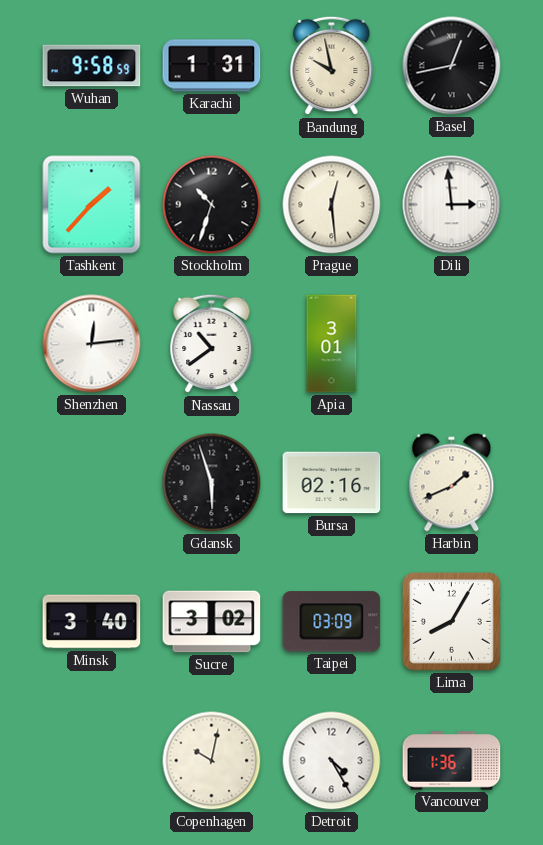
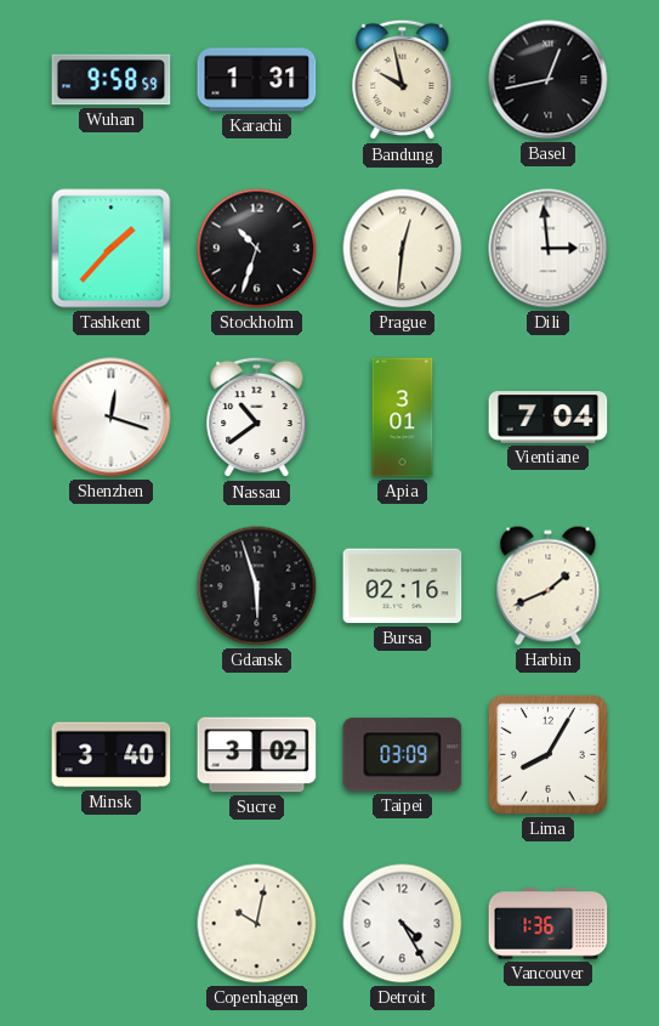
Prague: 12:29 -> 12:31
Shenzhen: 12:14 -> 12:18
Vientiane: none -> 7:04
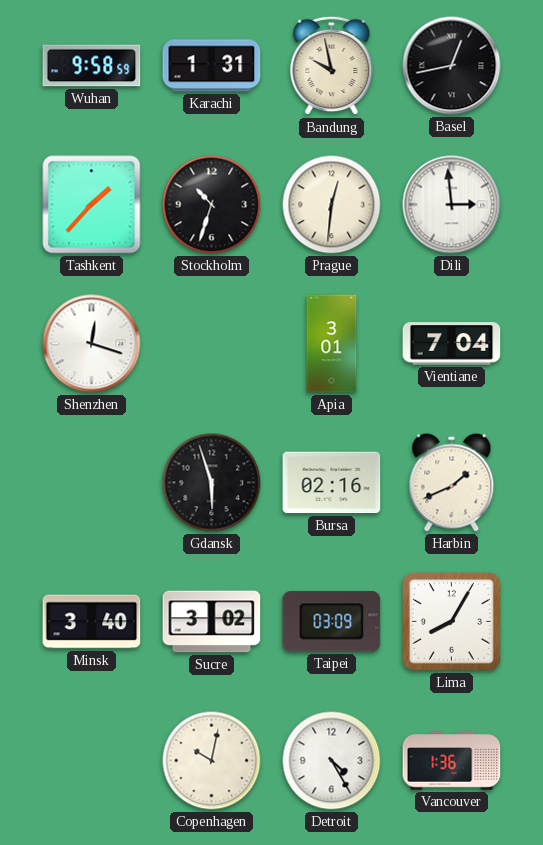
Nassau: 10:39 -> none
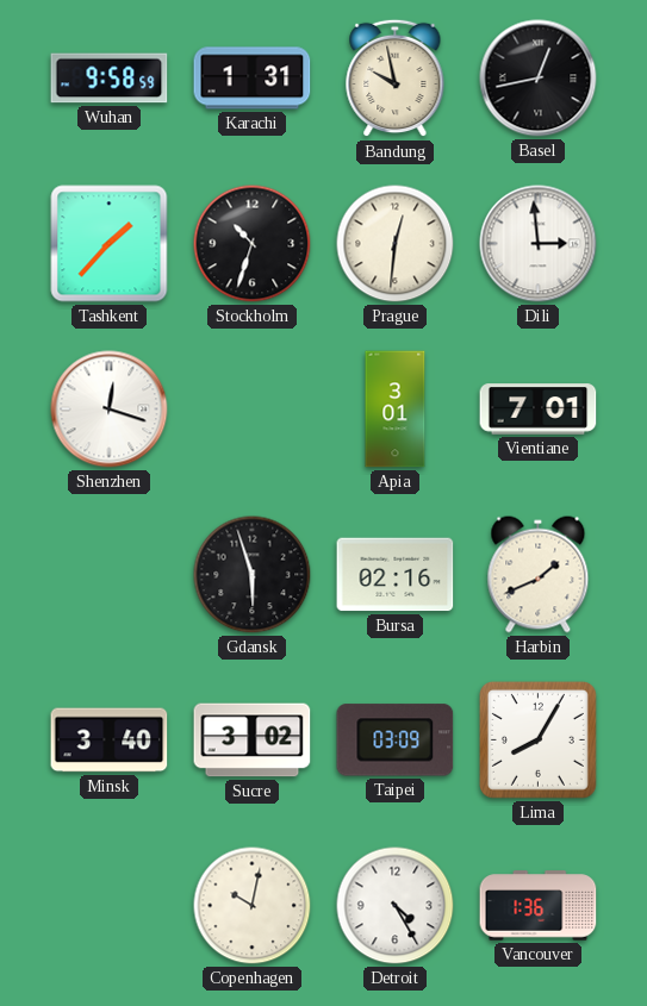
Vientiane: 7:04 -> 7:01
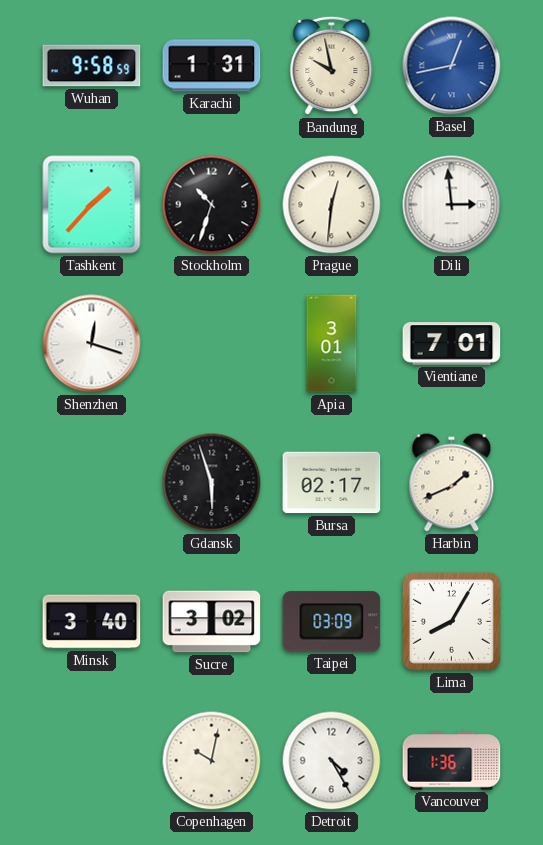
Basel dial: black -> blue
Bursa: 02:16 -> 02:17
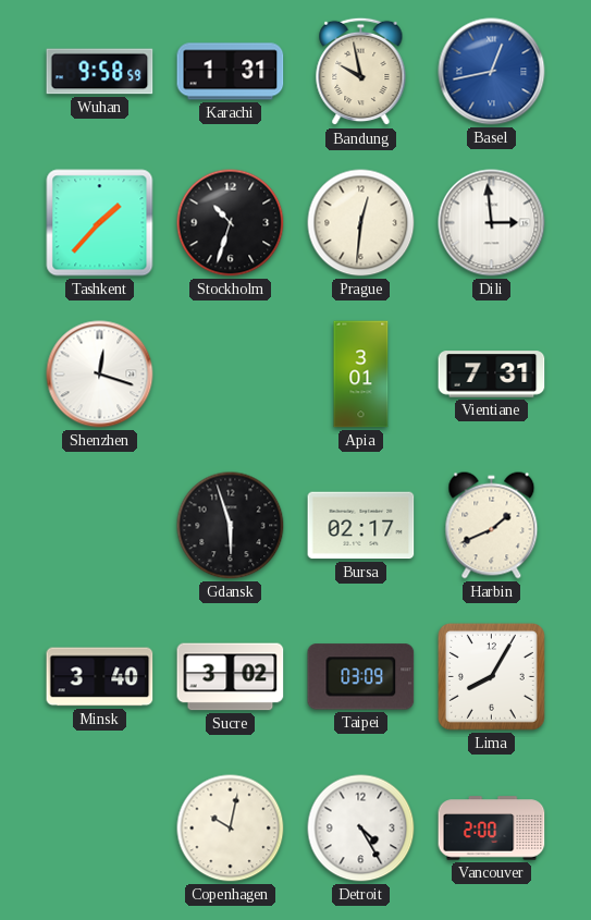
Vientiane: 7:01 -> 7:31
Vancouver: 1:36 -> 2:00
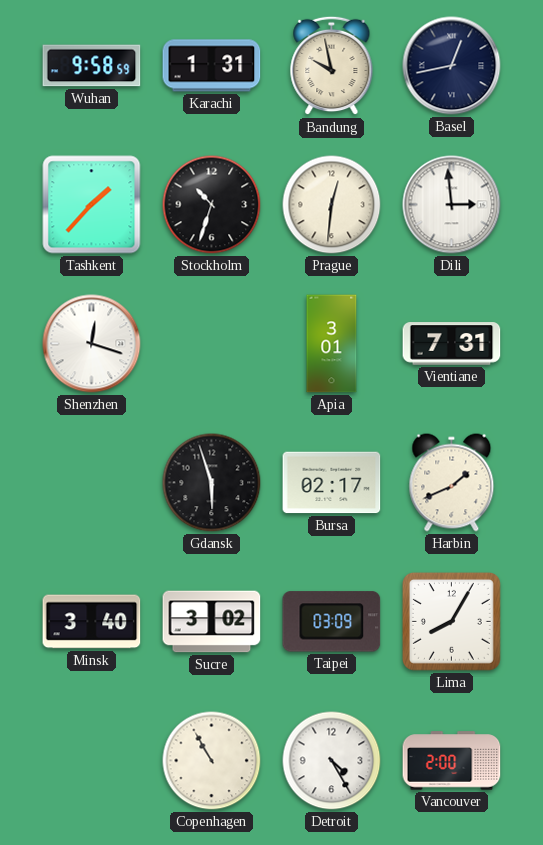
Basel dial: blue -> navy
Copenhagen: 10:02 -> 10:55
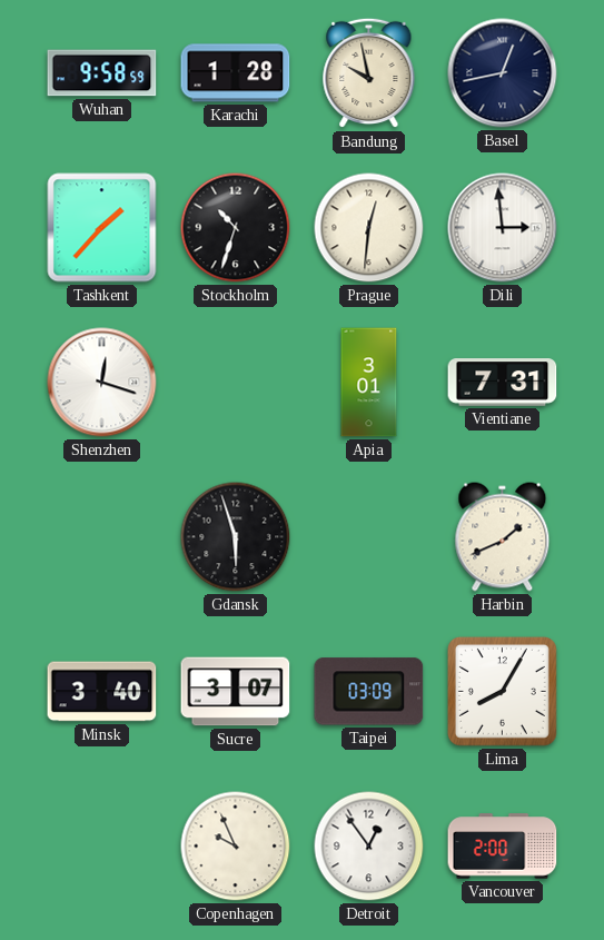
Karachi: 1:31 -> 1:28
Bursa: 02:17 -> none
Sucre: 3:02 -> 3:07
Copenhagen: 10:55 -> 9:56
Detroit: 4:25 -> 12:54
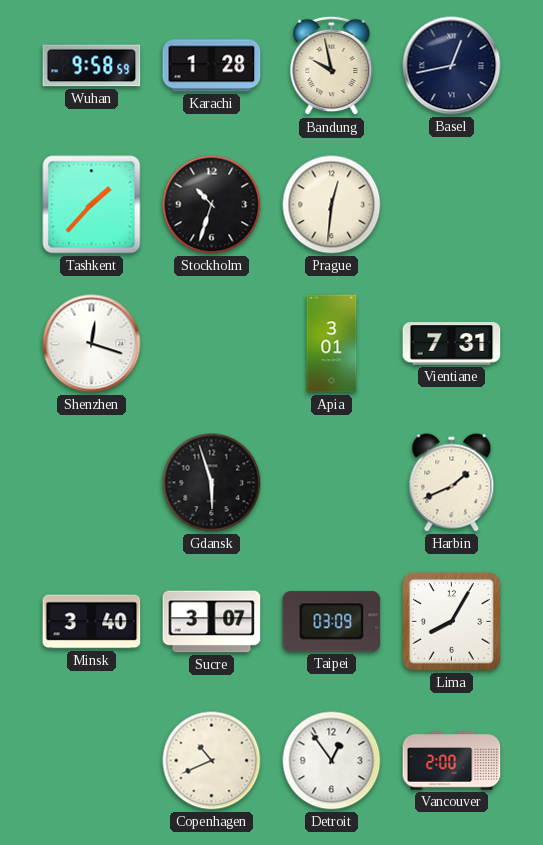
Dili: 2:59 -> none
Copenhagen: 9:56 -> 10:41
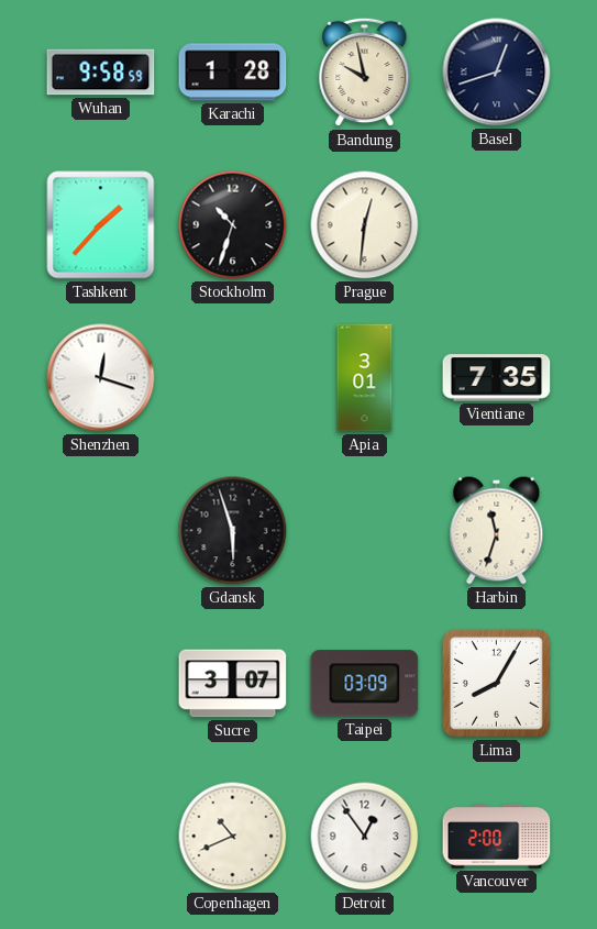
Basel: 12:43 -> 12:42
Vientiane: 7:31 -> 7:35
Harbin: 1:41 -> 11:33
Minsk: 3:40 -> none
